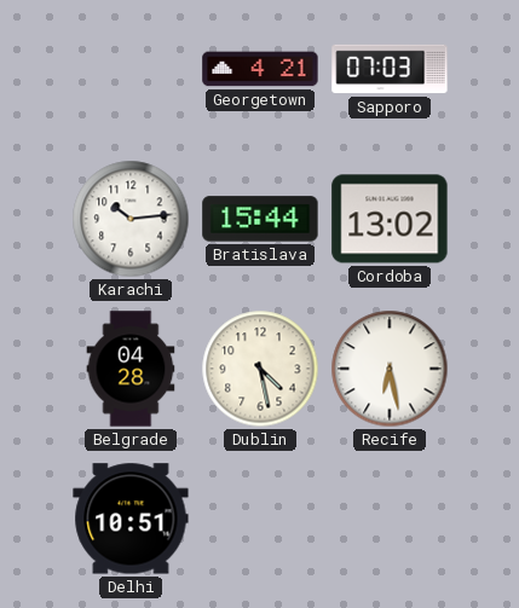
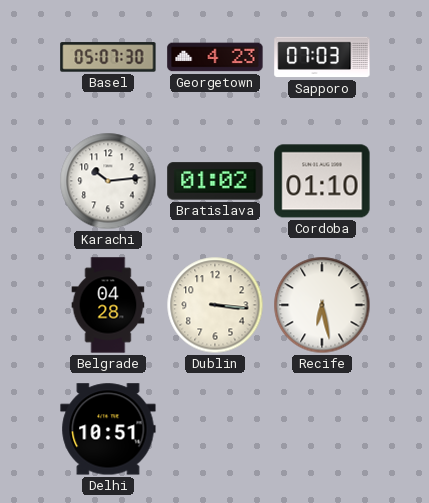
Basel: none -> 05:07
Georgetown: 4:21 -> 4:23
Bratislava: 15:44 -> 01:02
Cordoba: 13:02 -> 01:10
Dublin: 4:28 -> 3:16
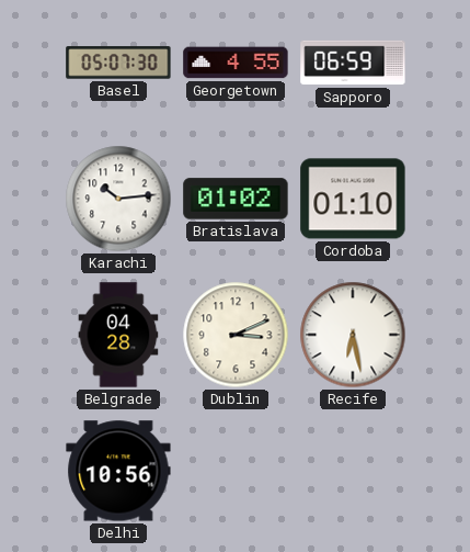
Georgetown: 4:23 -> 4:55
Sapporo: 07:03 -> 06:59
Dublin: 3:16 -> 3:11
Delhi: 10:51 -> 10:56
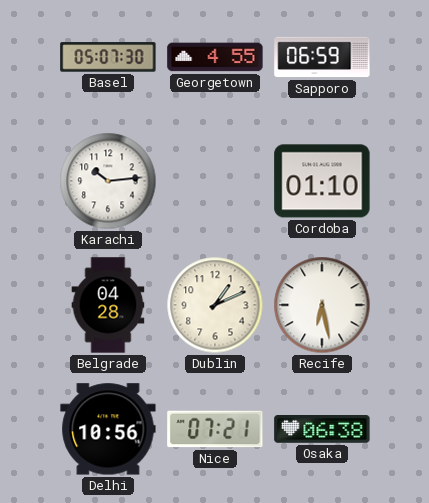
Bratislava: 01:02 -> none
Dublin: 3:11 -> 1:11
Nice: none -> 07:21
Osaka: none -> 06:38
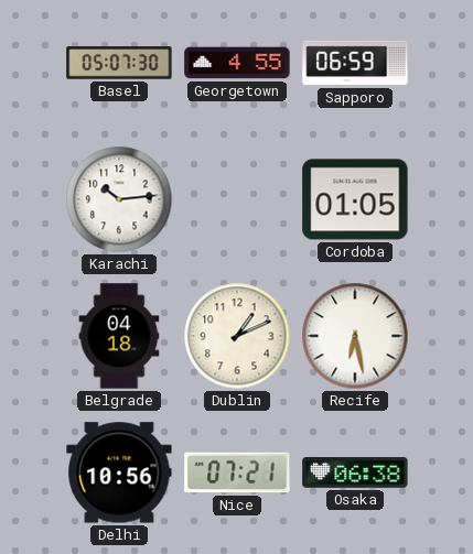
Cordoba: 01:10 -> 01:05
Belgrade: 04:28 -> 04:18
